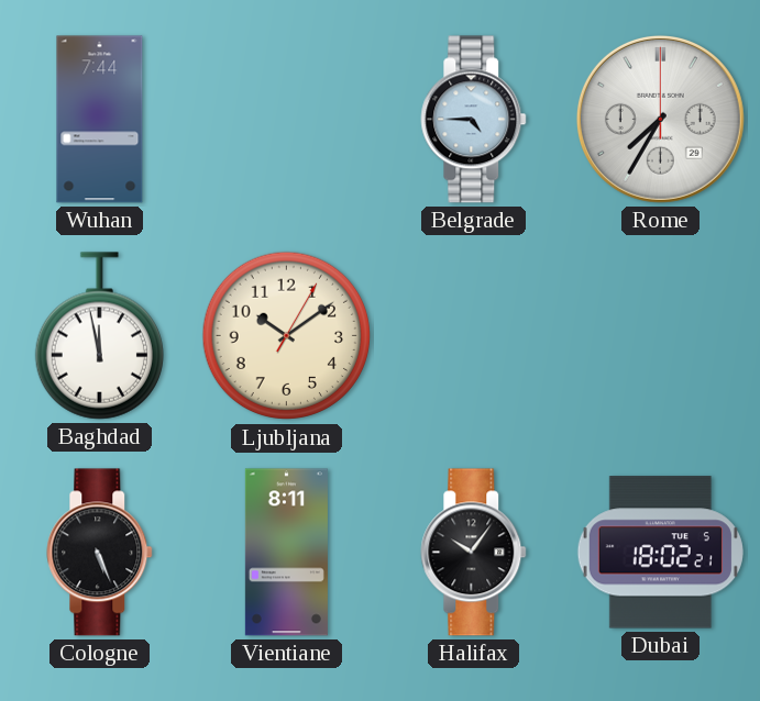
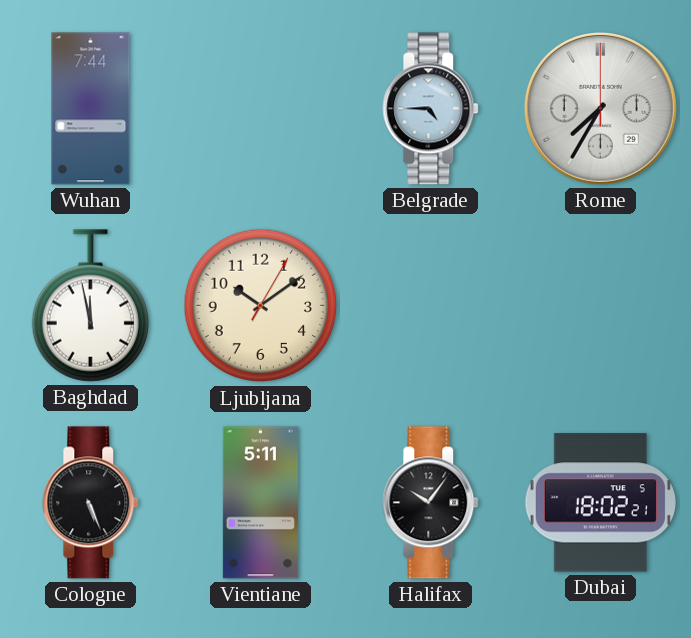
Vientiane: 8:11 -> 5:11
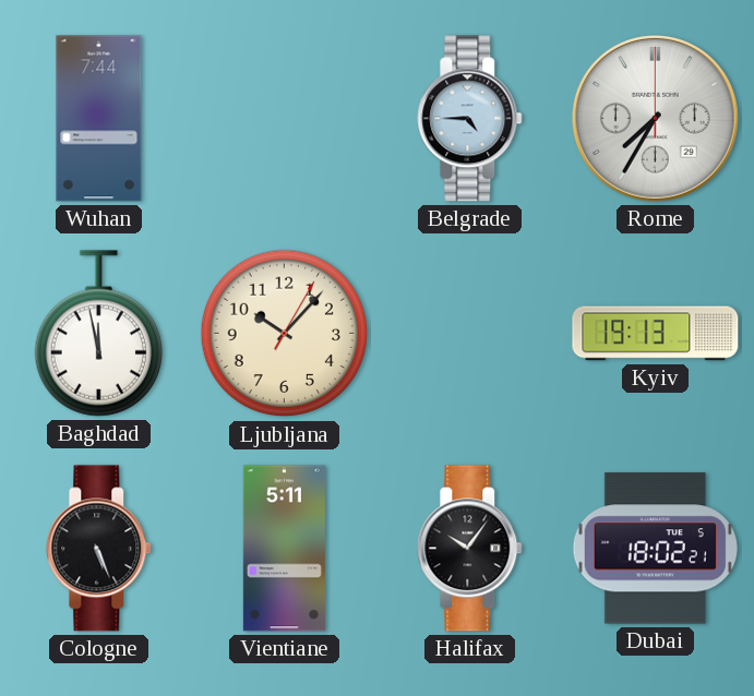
Ljubljana: 10:09 -> 10:07
Kyiv: none -> 19:13
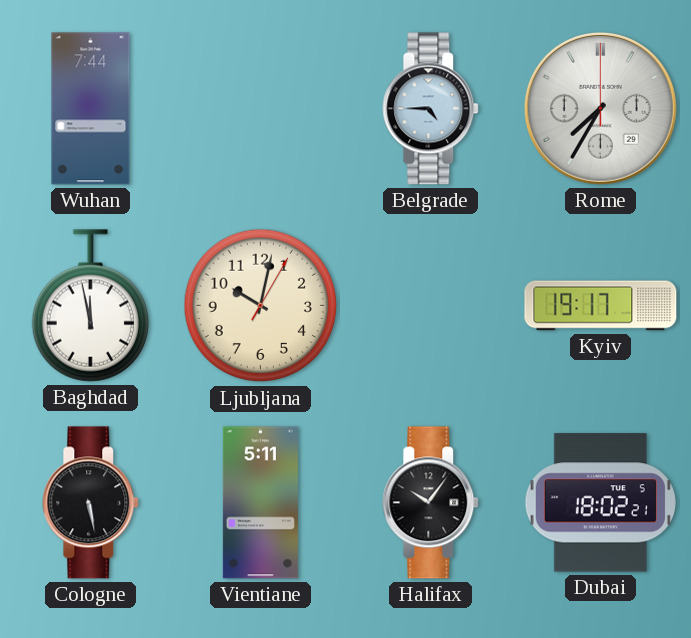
Ljubljana: 10:07 -> 10:02
Kyiv: 19:13 -> 19:17
Cologne: 5:26 -> 5:28
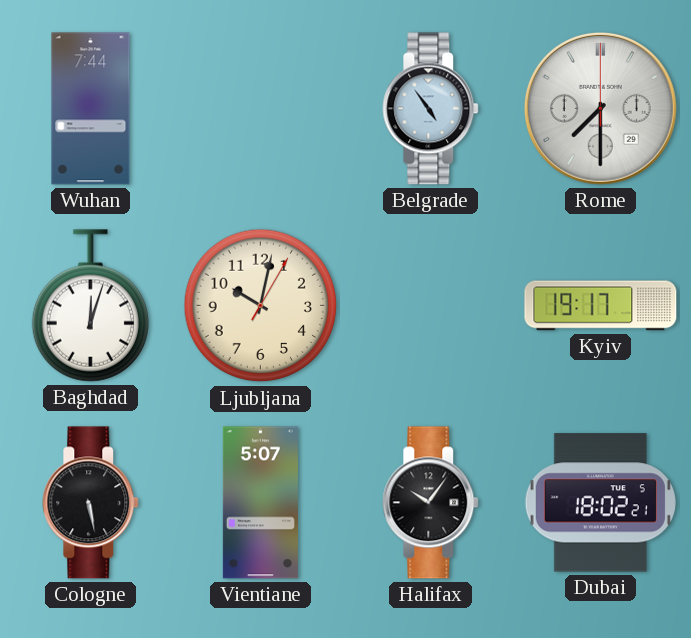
Belgrade: 4:45 -> 4:54
Rome: 7:35 -> 7:30
Baghdad: 11:58 -> 12:03
Vientiane: 5:11 -> 5:07
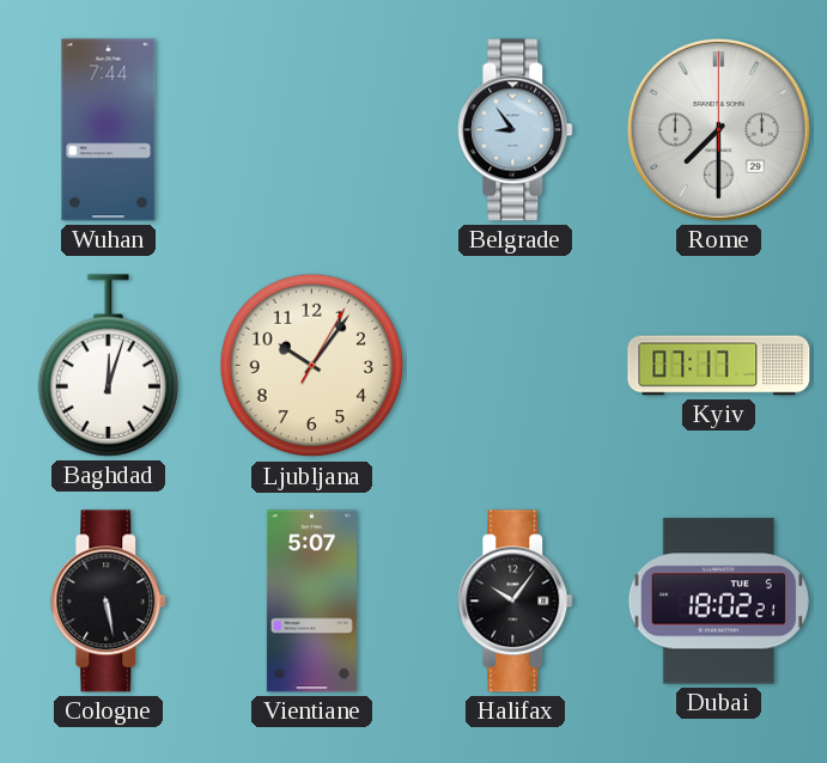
Belgrade: 4:54 -> 8:54
Ljubljana: 10:02 -> 10:06
Kyiv: 19:17 -> 07:17
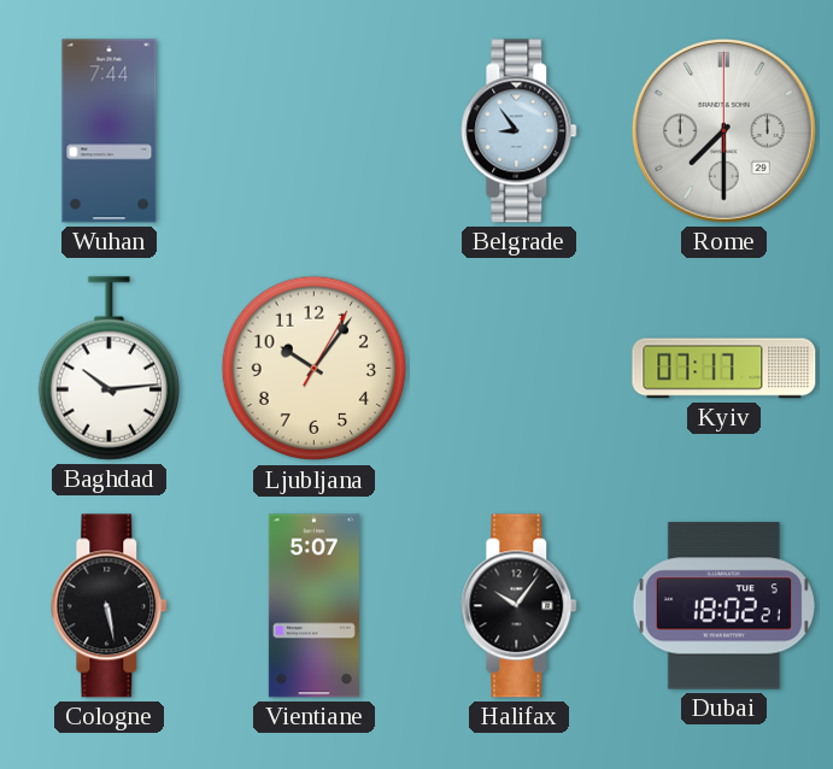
Baghdad: 12:03 -> 10:14
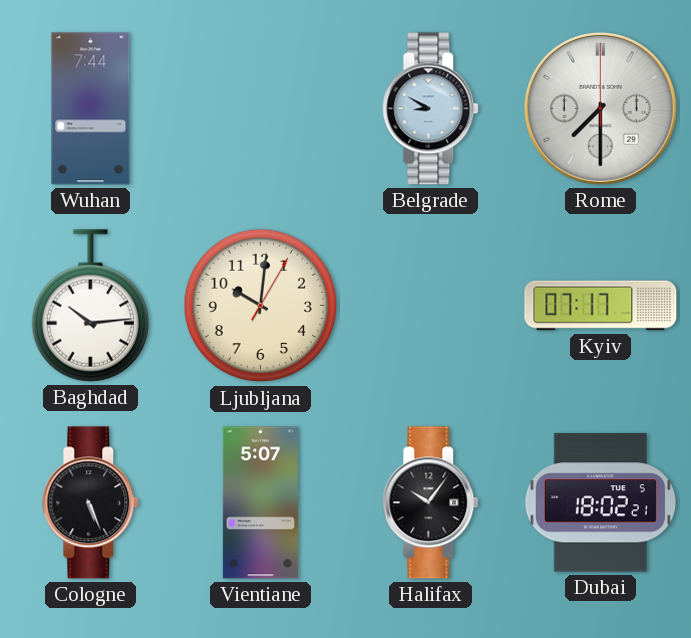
Belgrade: 8:54 -> 8:50
Ljubljana: 10:06 -> 10:01
Cologne: 5:28 -> 5:26
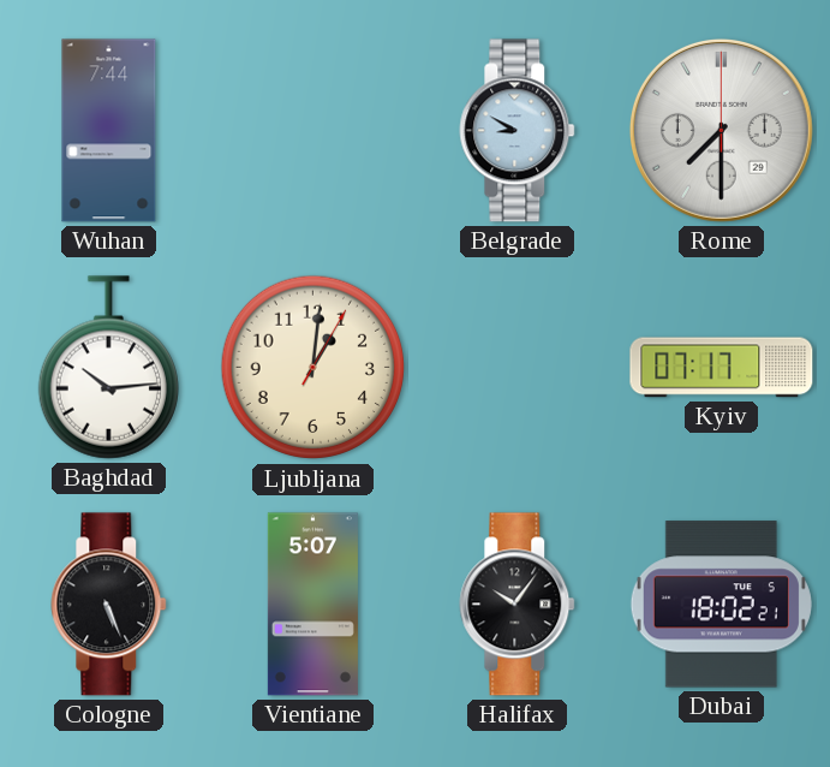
Ljubljana: 10:01 -> 1:01
